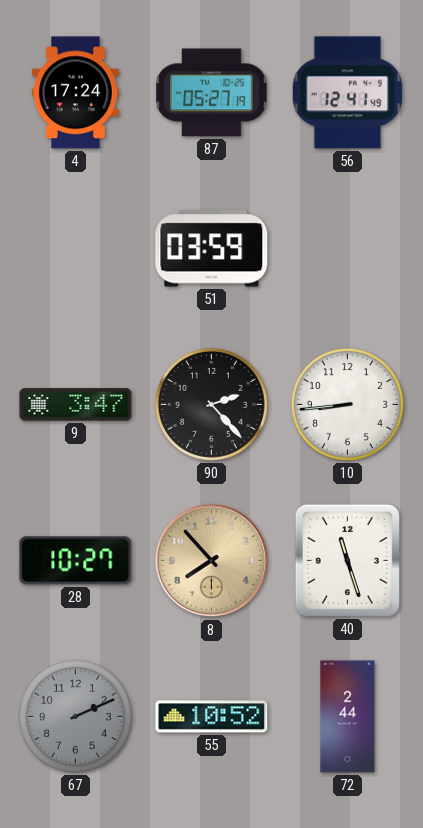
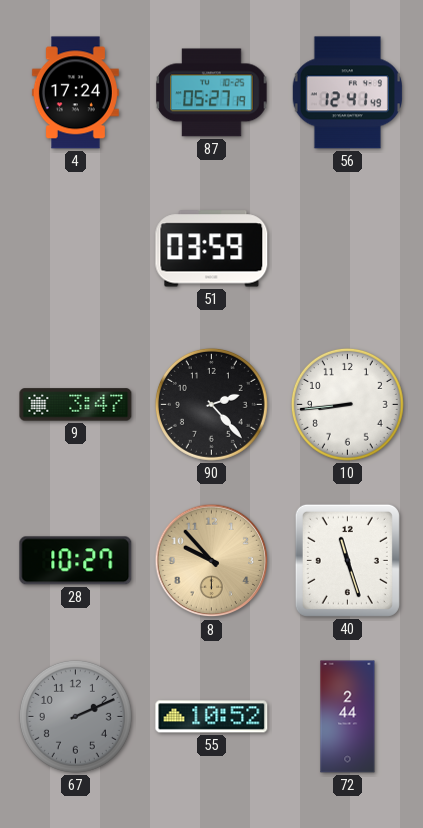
8: 7:53 -> 9:53
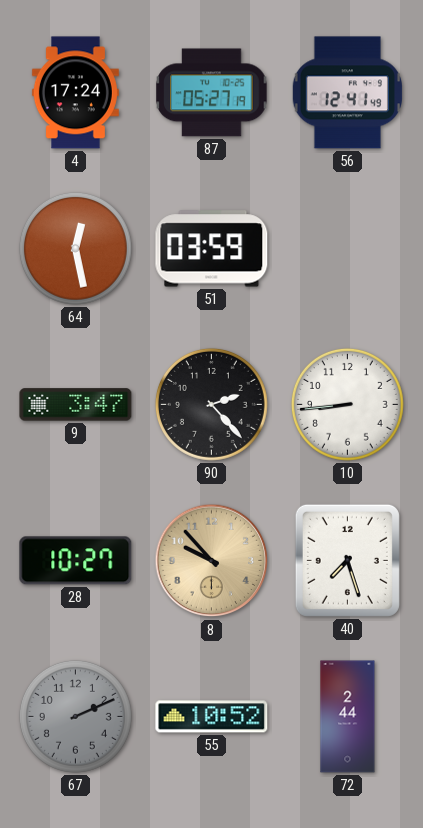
64: none -> 12:28
40: 11:27 -> 7:27
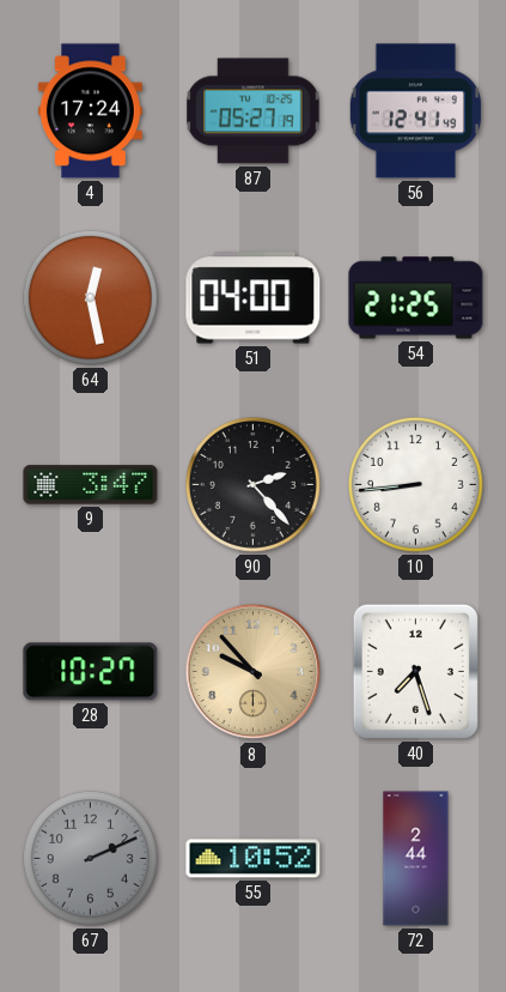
51: 03:59 -> 04:00
54: none -> 21:25
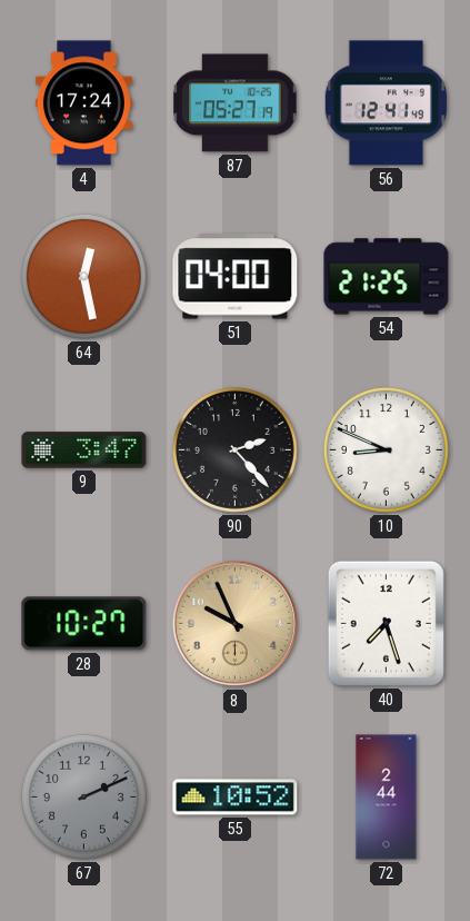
10: 8:44 -> 8:49
8: 9:53 -> 9:56
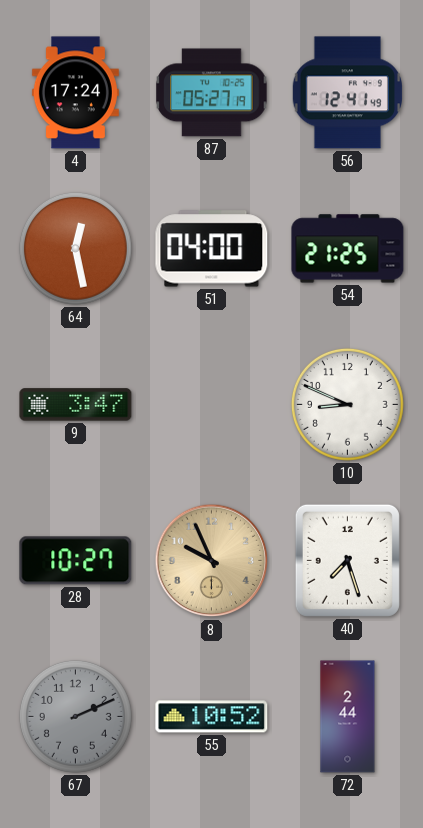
90: 2:23 -> none
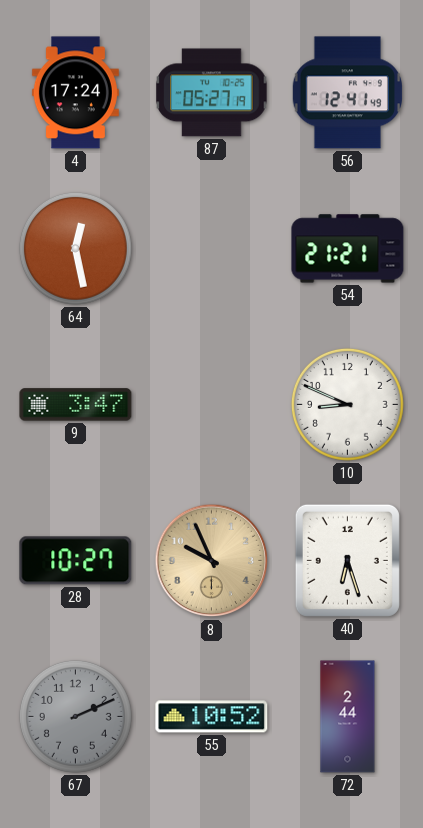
51: 04:00 -> none
54: 21:25 -> 21:21
40: 7:27 -> 6:27
